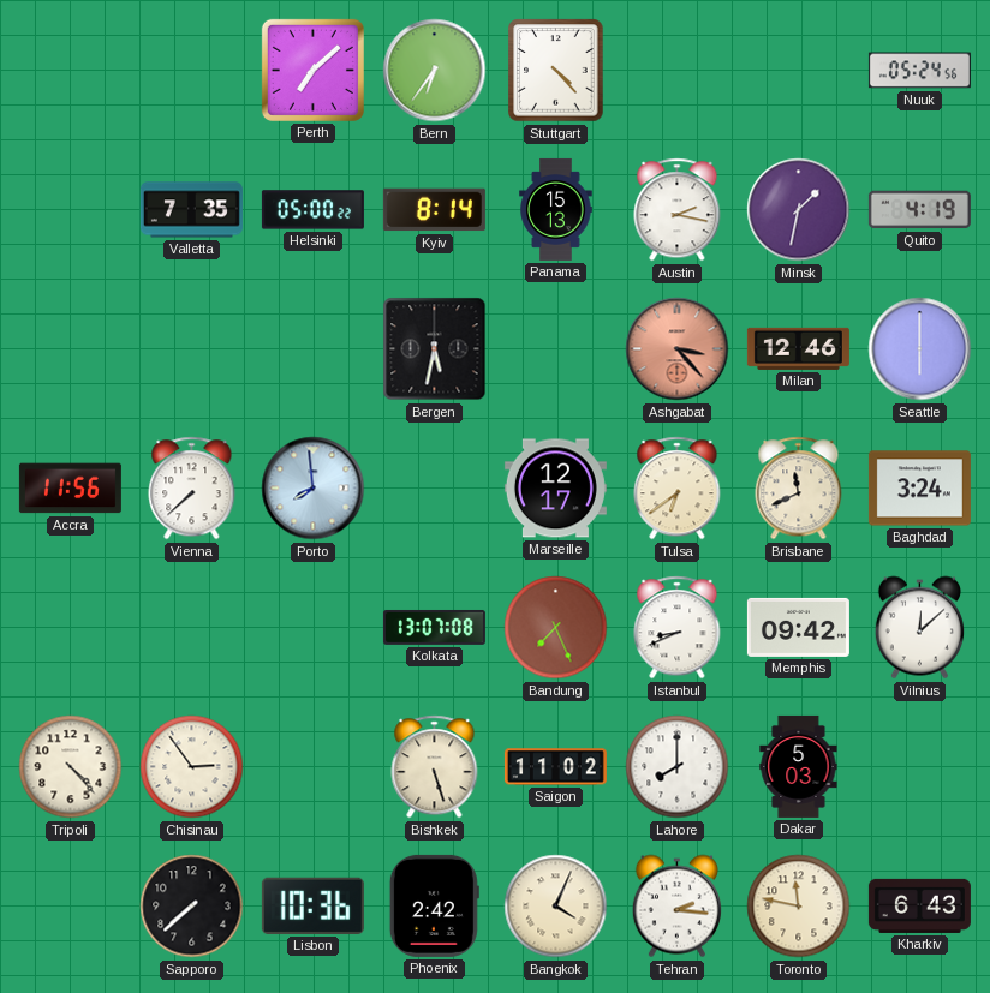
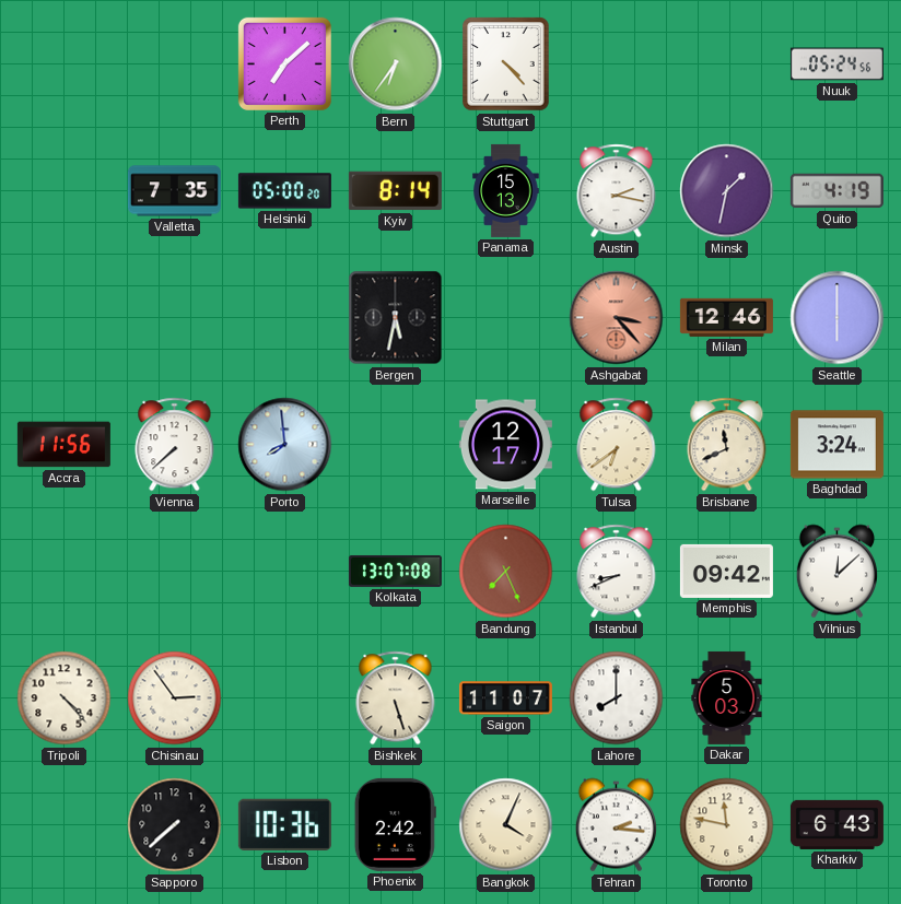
Helsinki: 05:00:22 -> 05:00:20
Saigon: 11:02 -> 11:07
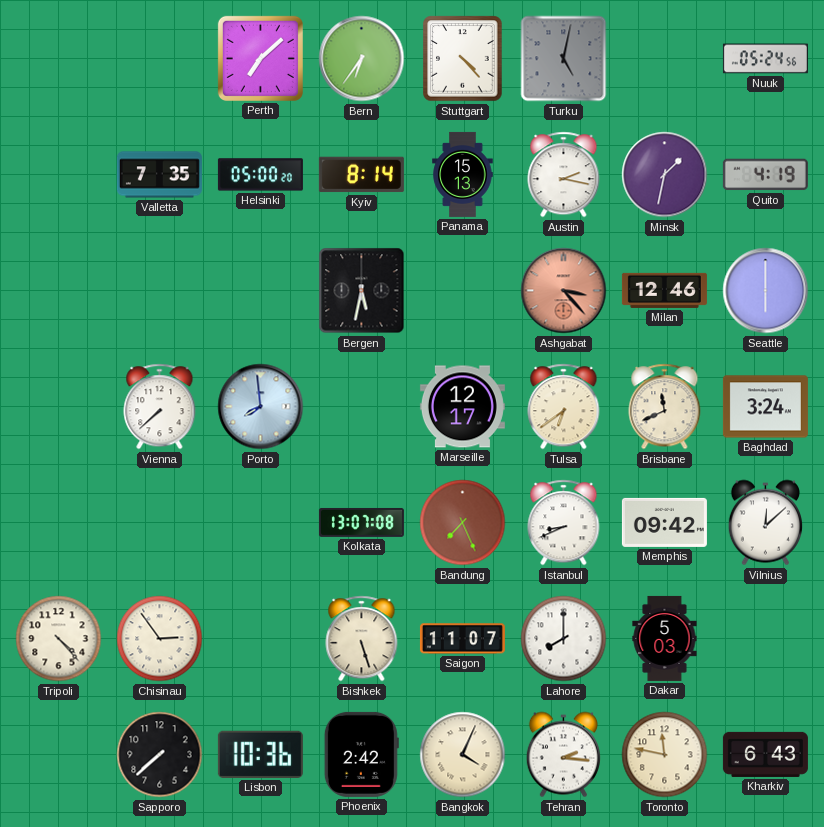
Turku: none -> 5:02
Accra: 11:56 -> none
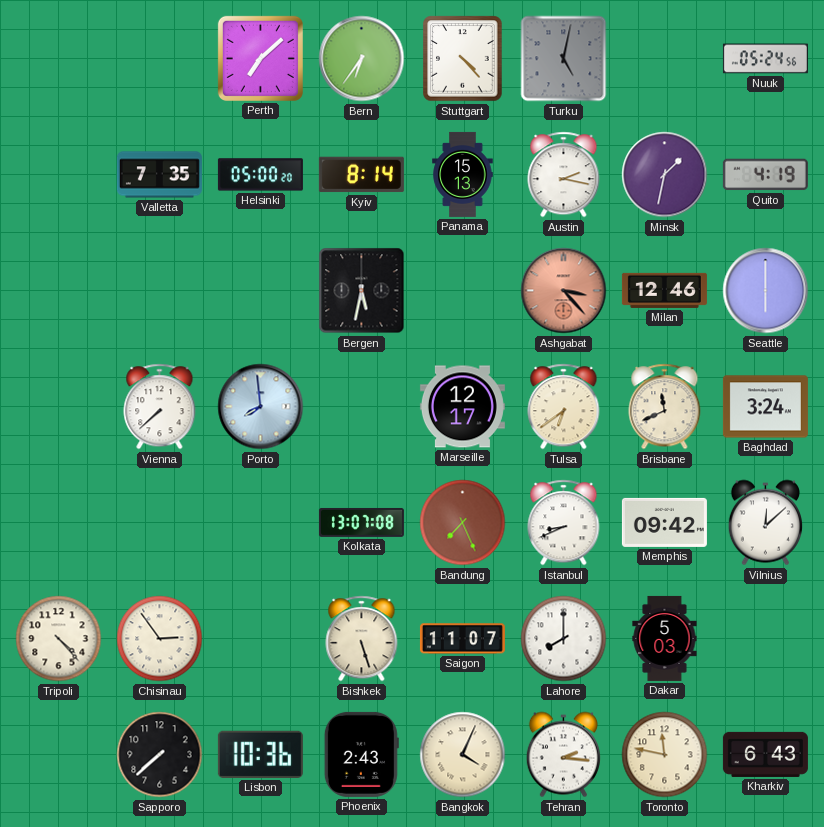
Phoenix: 2:42 -> 2:43
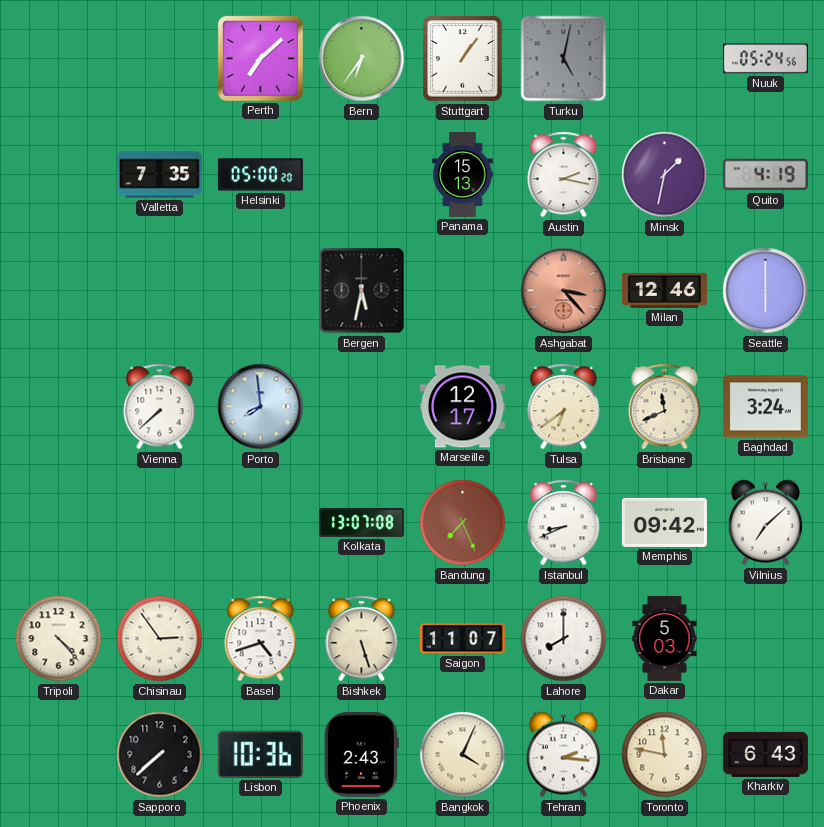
Stuttgart: 4:23 -> 1:06
Kyiv: 8:14 -> none
Vilnius: 12:08 -> 7:08
Basel: none -> 4:42
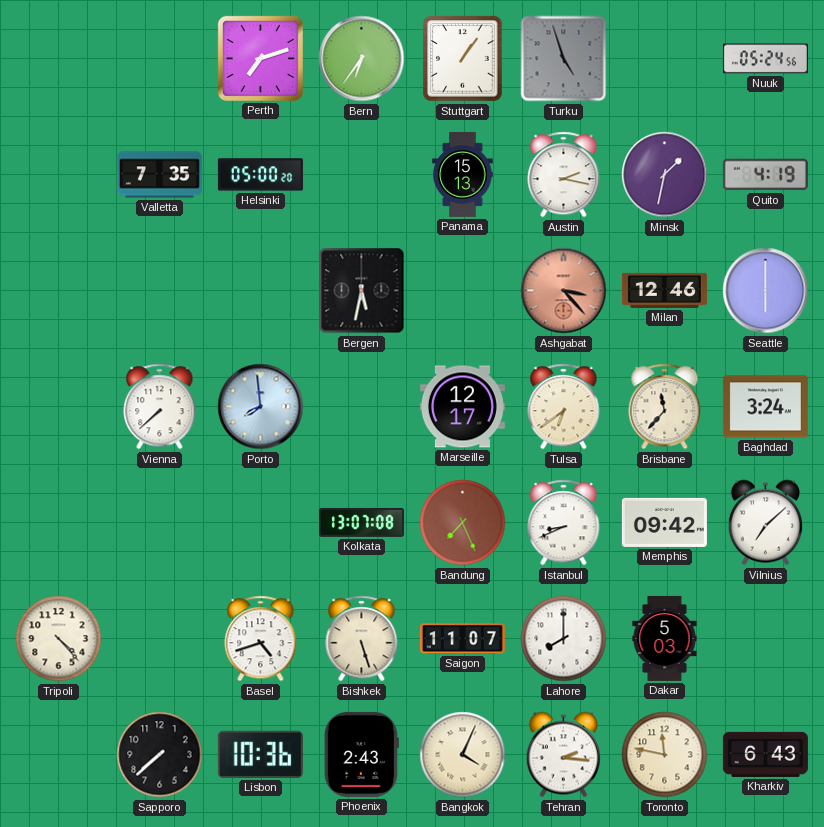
Perth: 7:08 -> 7:12
Turku: 5:02 -> 4:57
Brisbane: 11:41 -> 11:37
Chisinau: 2:54 -> none
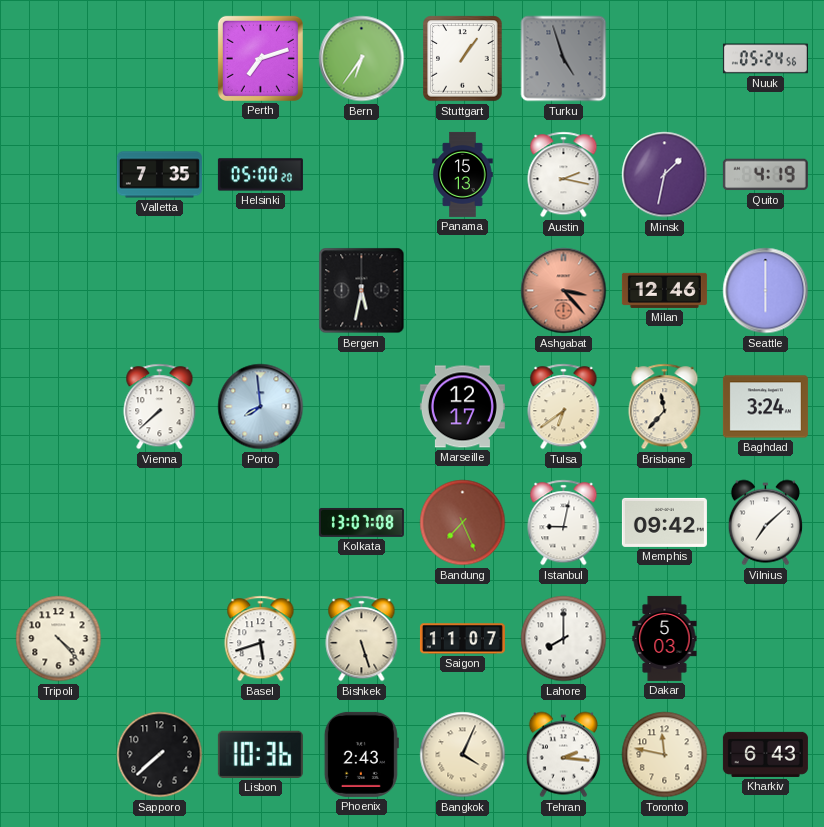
Istanbul: 8:41 -> 9:02
Basel: 4:42 -> 5:42
